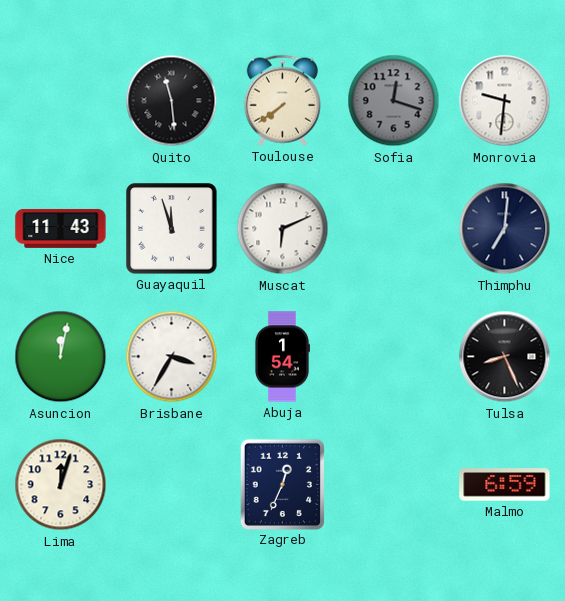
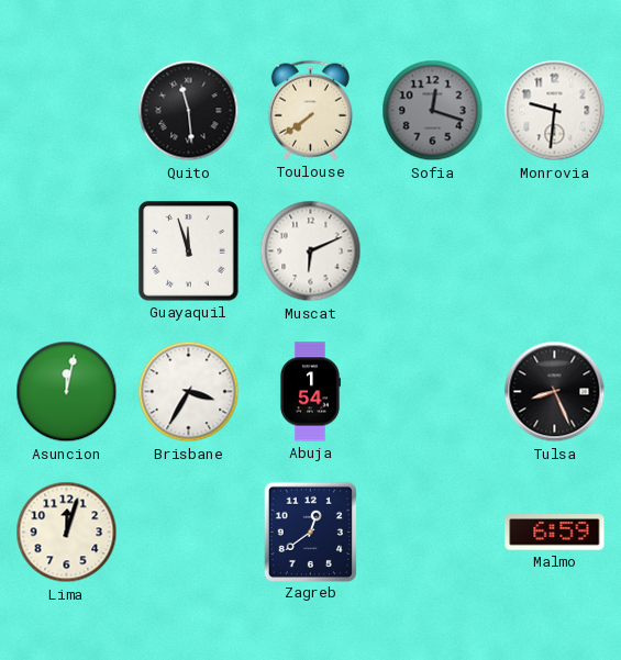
Nice: 11:43 -> none
Thimphu: 7:01 -> none
Zagreb: 12:34 -> 12:39
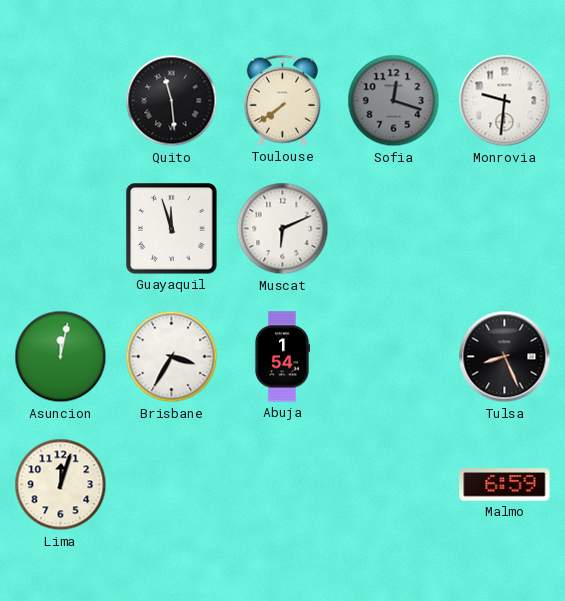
Zagreb: 12:39 -> none
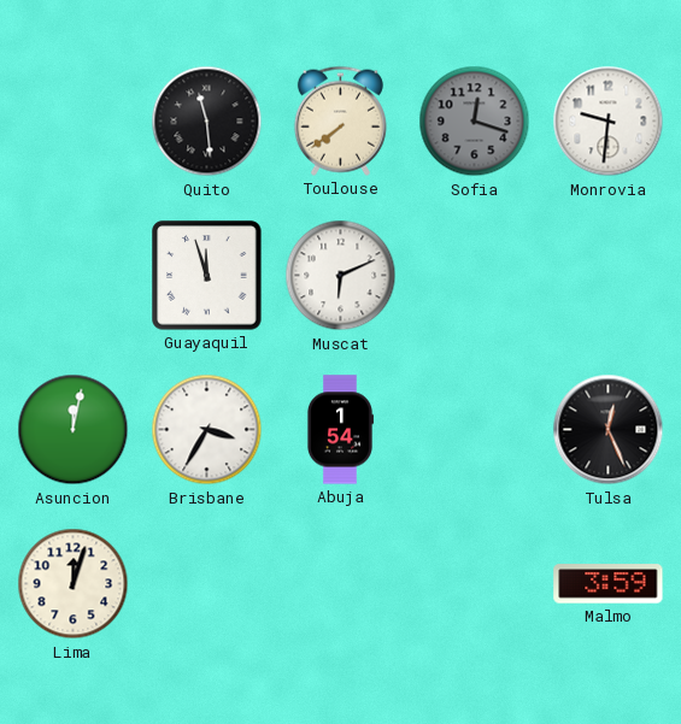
Tulsa: 8:26 -> 12:26
Malmo: 6:59 -> 3:59
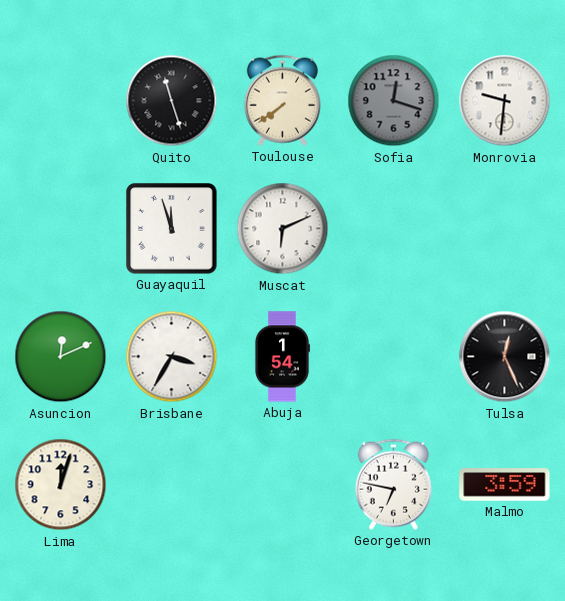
Quito: 11:29 -> 11:27
Asuncion: 12:02 -> 12:11
Georgetown: none -> 6:47
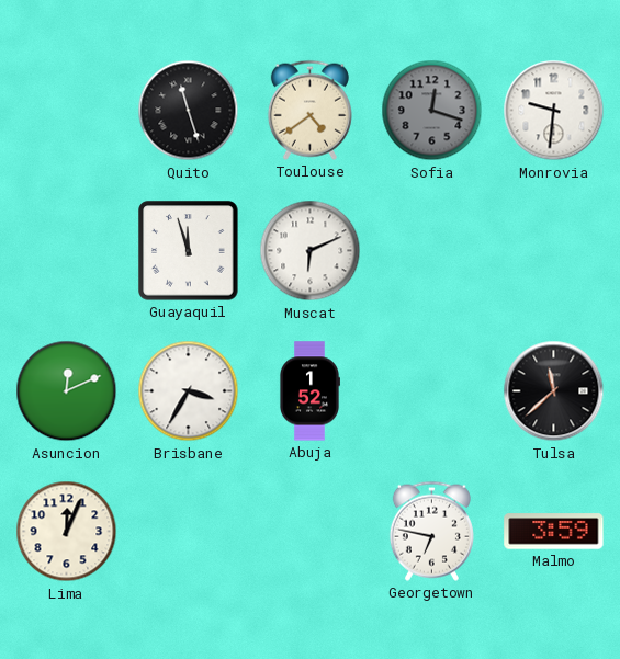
Toulouse: 7:39 -> 4:39
Abuja: 1:54 -> 1:52
Tulsa: 12:26 -> 11:38
Lima: 12:03 -> 12:04
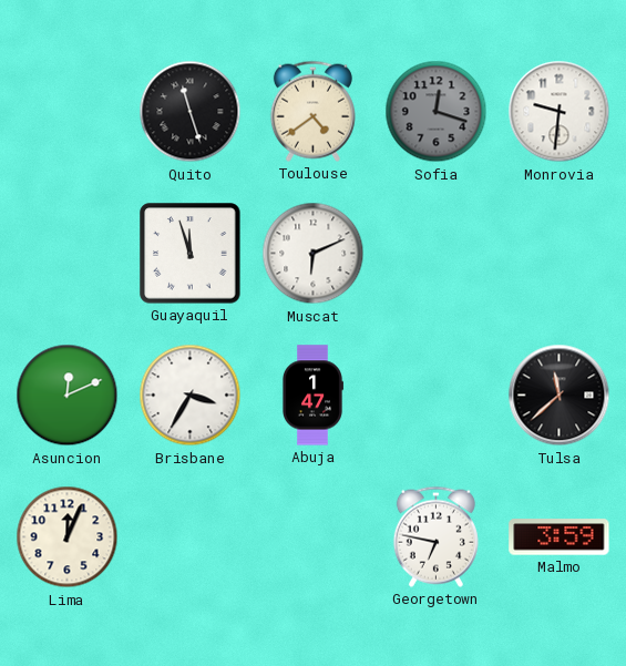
Abuja: 1:52 -> 1:47
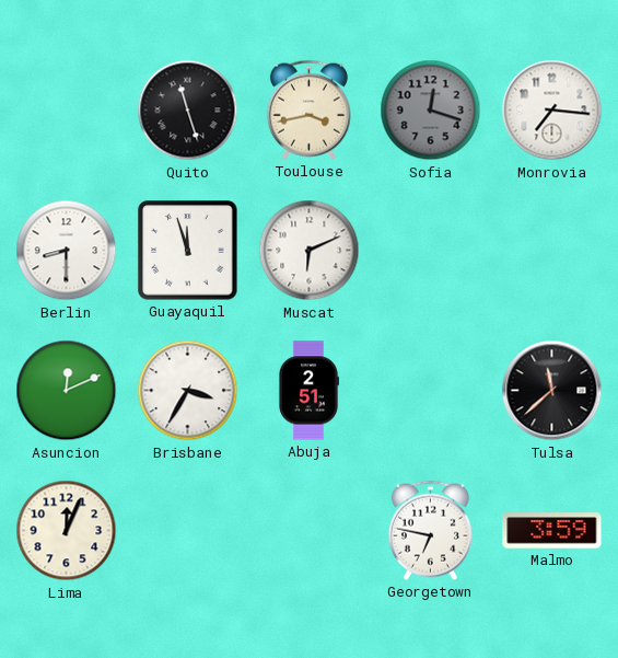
Toulouse: 4:39 -> 3:43
Monrovia: 9:31 -> 7:16
Berlin: none -> 8:30
Abuja: 1:47 -> 2:51
